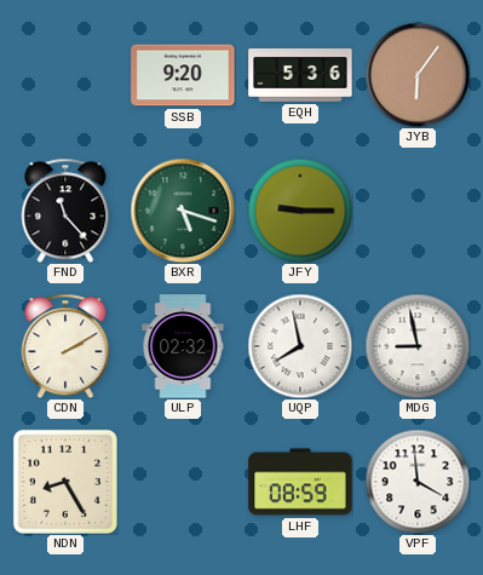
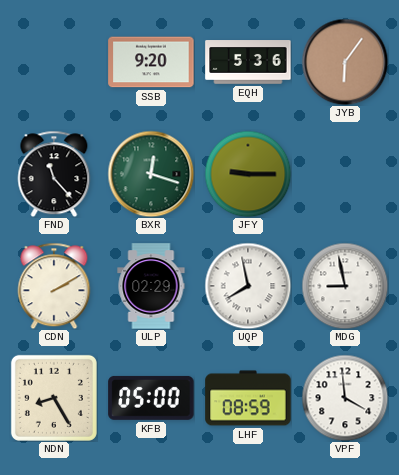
BXR: 5:18 -> 12:18
ULP: 02:32 -> 02:29
KFB: none -> 05:00
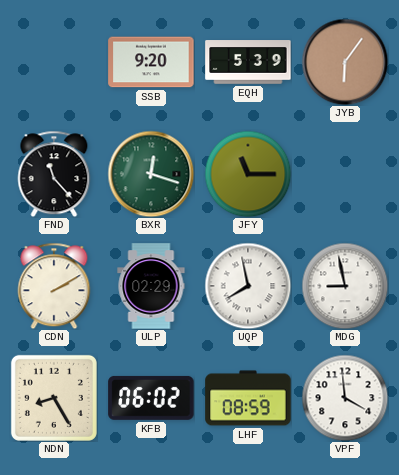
EQH: 5:36 -> 5:39
JFY: 9:15 -> 11:15
KFB: 05:00 -> 06:02
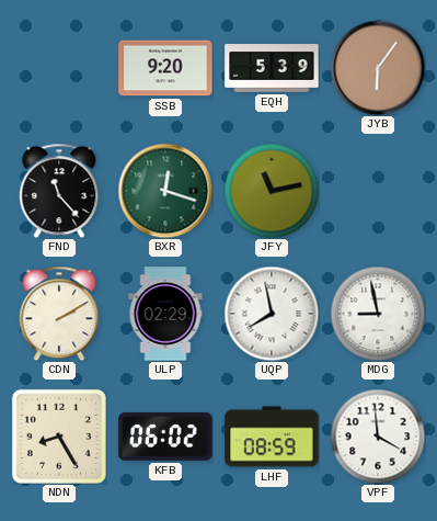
JFY: 11:15 -> 11:13
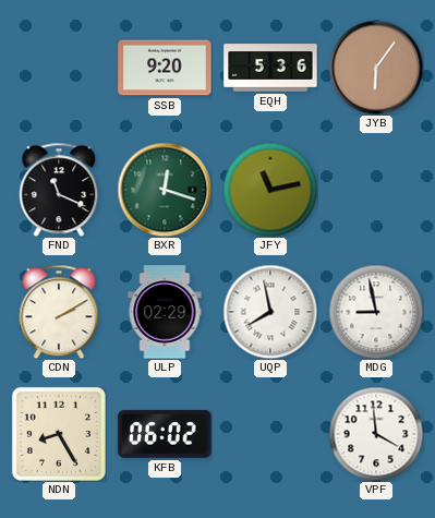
EQH: 5:39 -> 5:36
FND: 11:23 -> 11:19
LHF: 08:59 -> none
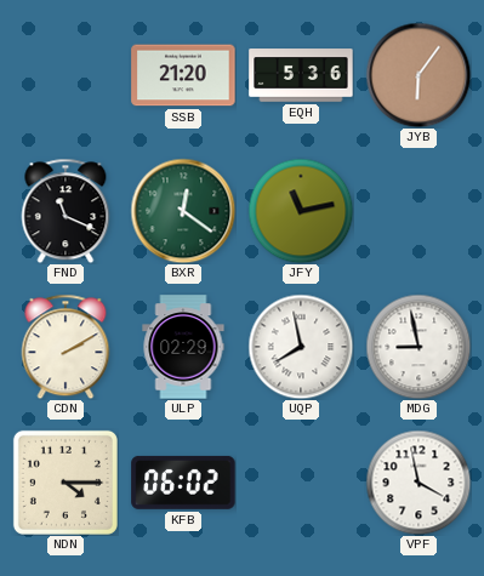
SSB: 9:20 -> 21:20
BXR: 12:18 -> 12:21
NDN: 8:25 -> 4:15
VPF: 3:59 -> 3:58
